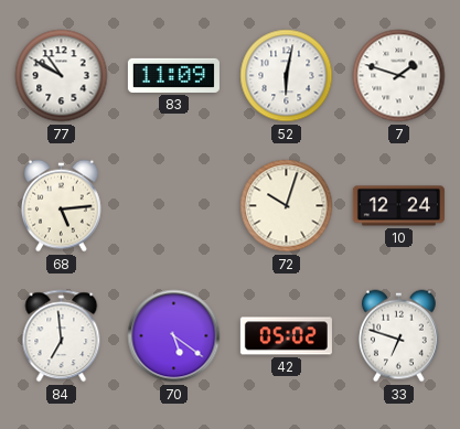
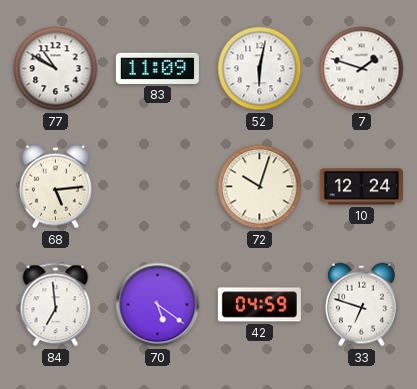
42: 05:02 -> 04:59
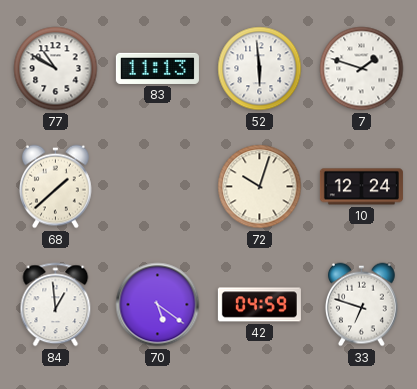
83: 11:09 -> 11:13
52: 6:02 -> 5:59
68: 5:14 -> 1:38
84: 6:59 -> 12:59
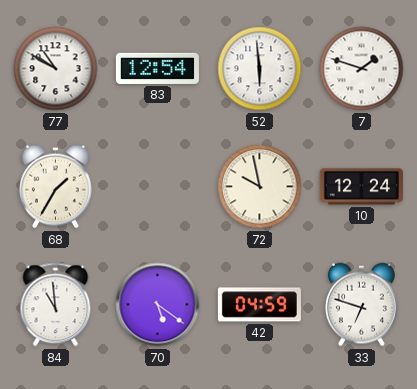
83: 11:13 -> 12:54
68: 1:38 -> 1:35
72: 10:03 -> 9:58
84: 12:59 -> 10:59
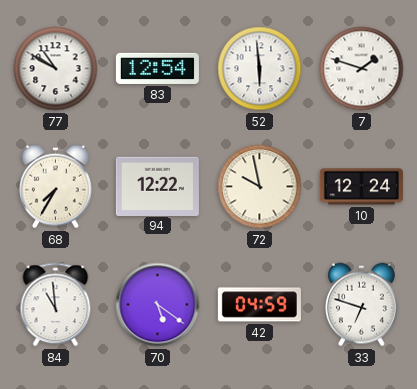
68: 1:35 -> 7:35
94: none -> 12:22
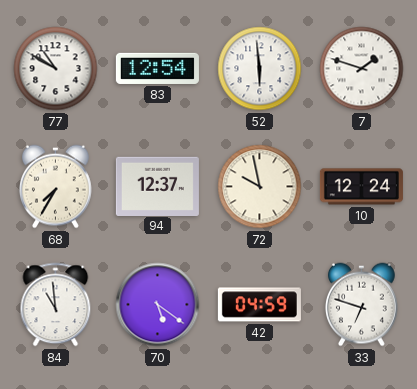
94: 12:22 -> 12:37
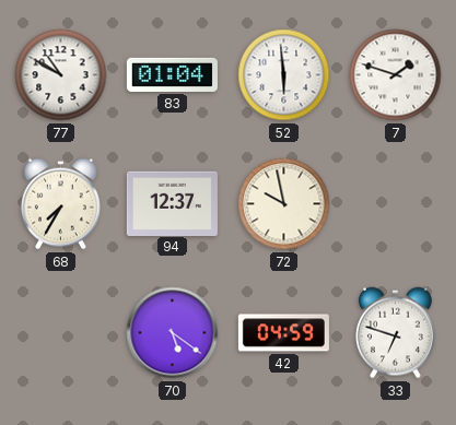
83: 12:54 -> 01:04
10: 12:24 -> none
84: 10:59 -> none
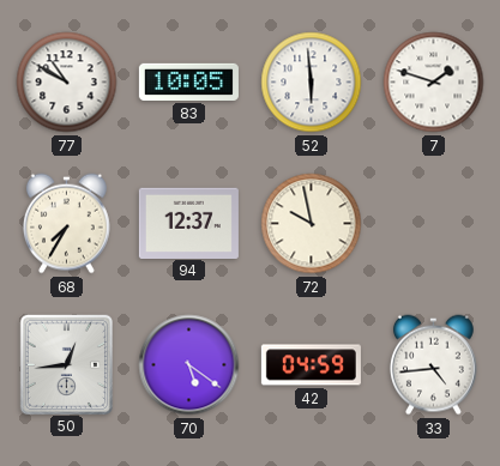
83: 01:04 -> 10:05
50: none -> 12:44
33: 6:48 -> 4:44
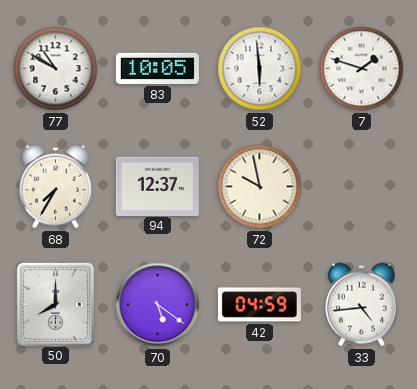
50: 12:44 -> 8:00
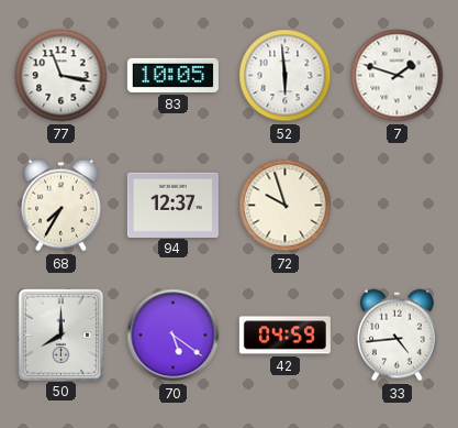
77: 10:50 -> 11:17
72: 9:58 -> 9:57
